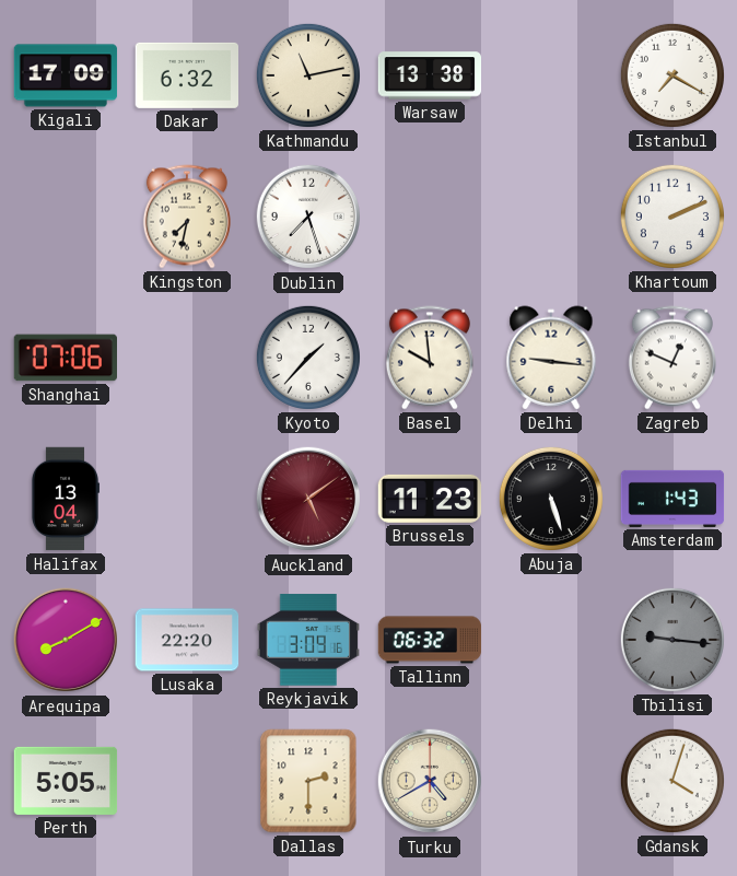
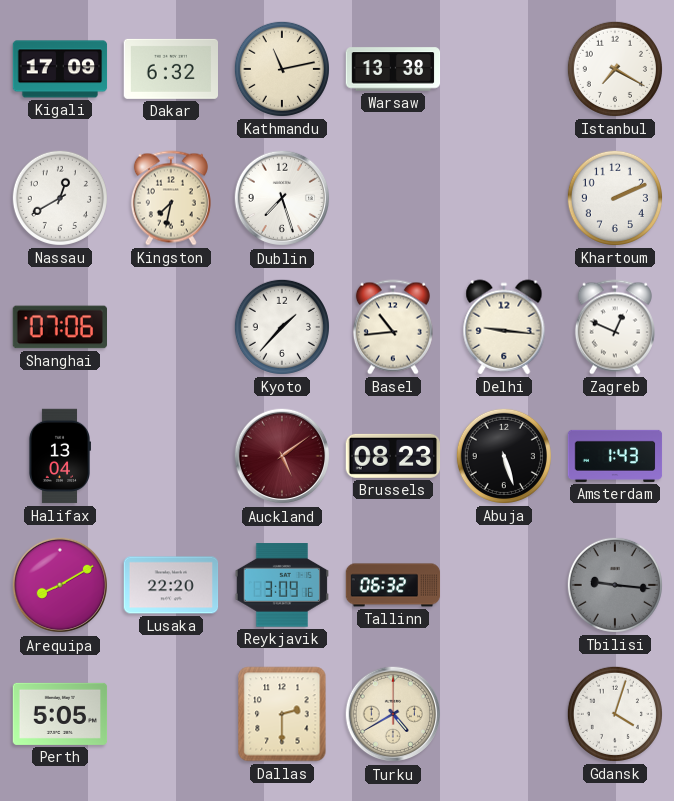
Nassau: none -> 12:40
Basel: 9:59 -> 10:44
Brussels: 11:23 -> 08:23
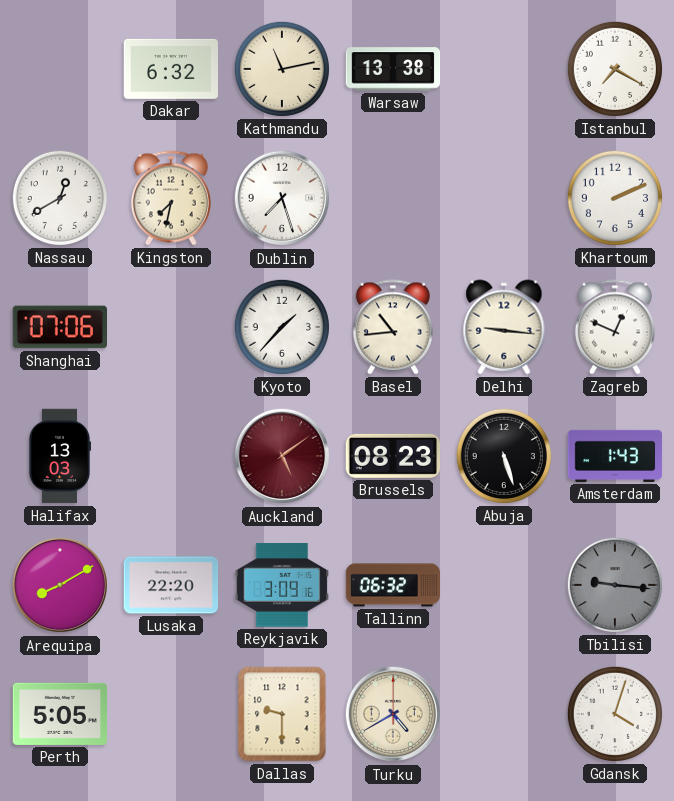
Kigali: 17:09 -> none
Halifax: 13:04 -> 13:03
Dallas: 2:30 -> 9:30
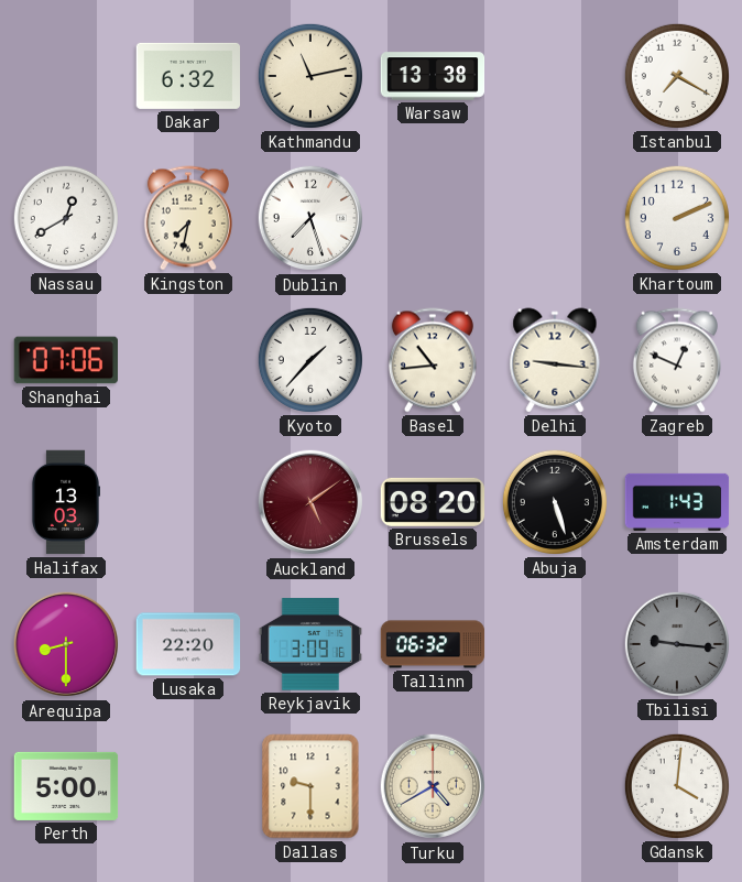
Brussels: 08:23 -> 08:20
Arequipa: 8:10 -> 8:30
Perth: 5:05 -> 5:00
Gdansk: 4:03 -> 4:01
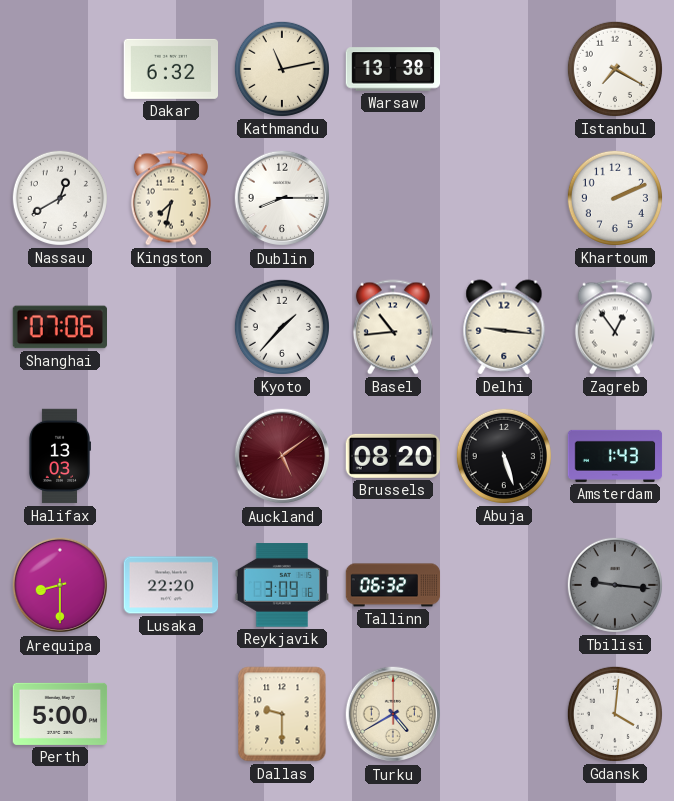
Dublin: 7:27 -> 8:15
Zagreb: 12:49 -> 12:54
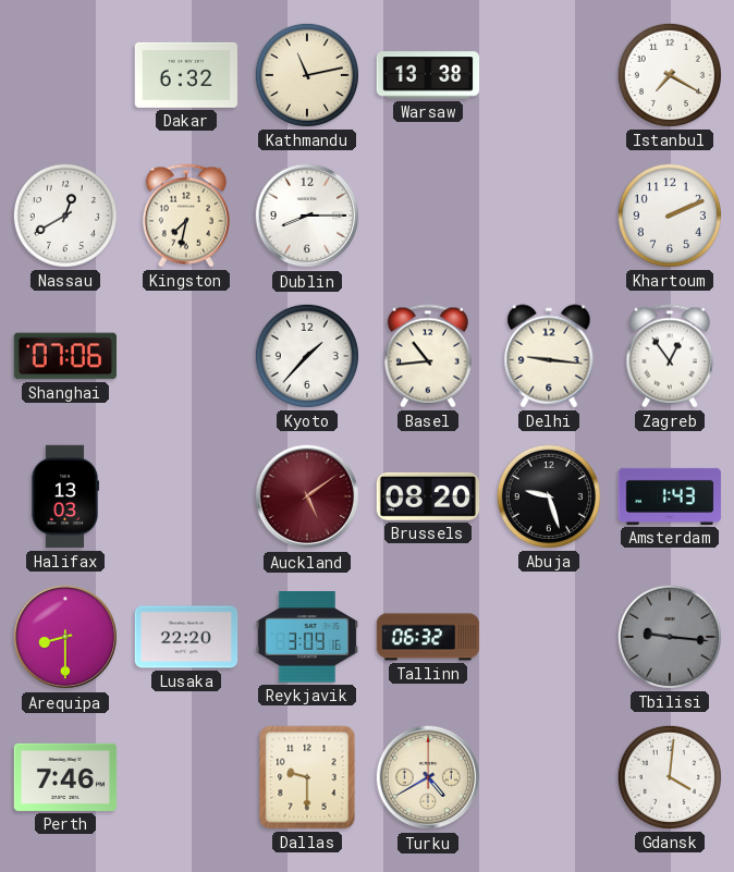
Abuja: 5:27 -> 9:27
Perth: 5:00 -> 7:46
